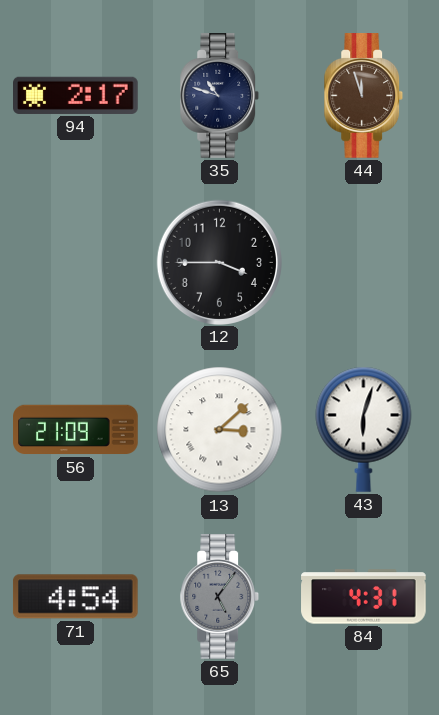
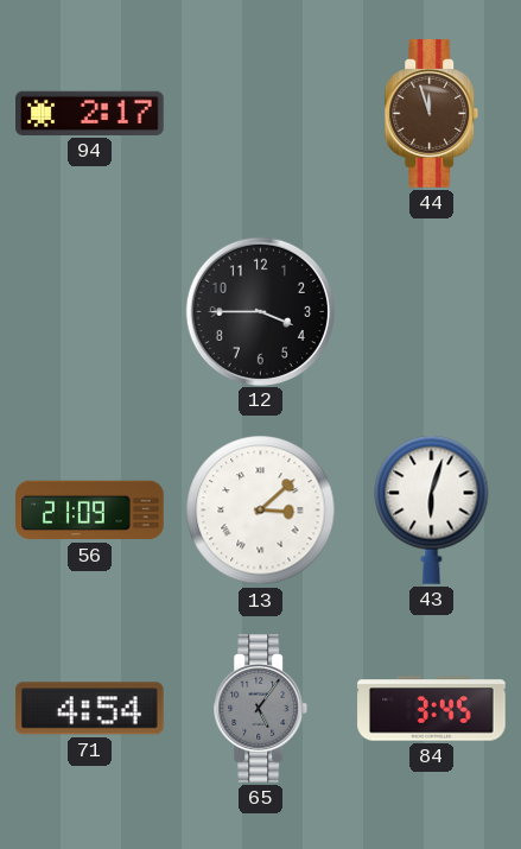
35: 10:48 -> none
84: 4:31 -> 3:45
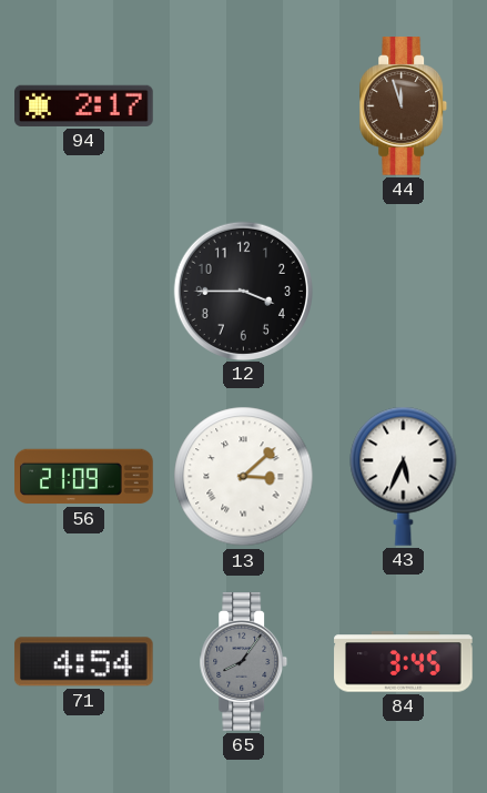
43: 6:03 -> 5:34
65: 5:06 -> 8:06
